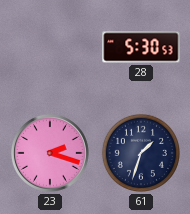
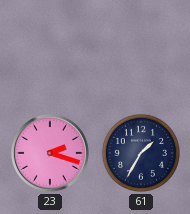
28: 5:30 -> none
61: 1:33 -> 1:35
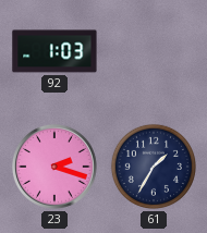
92: none -> 1:03
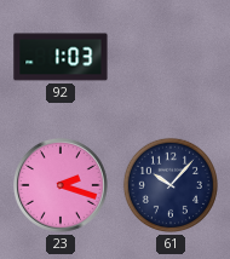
61: 1:35 -> 10:07
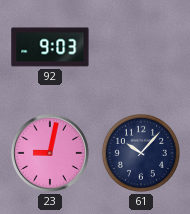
92: 1:03 -> 9:03
23: 2:18 -> 9:02
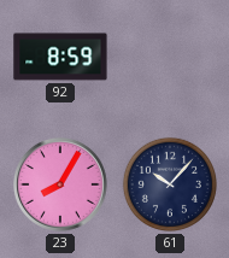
92: 9:03 -> 8:59
23: 9:02 -> 8:05
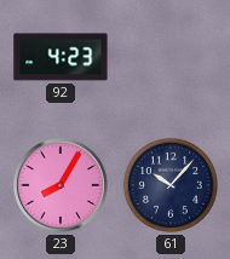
92: 8:59 -> 4:23
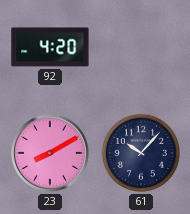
92: 4:23 -> 4:20
23: 8:05 -> 8:10
